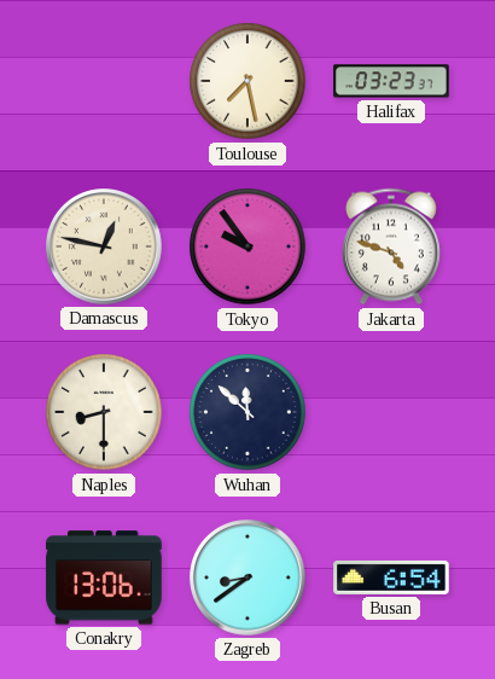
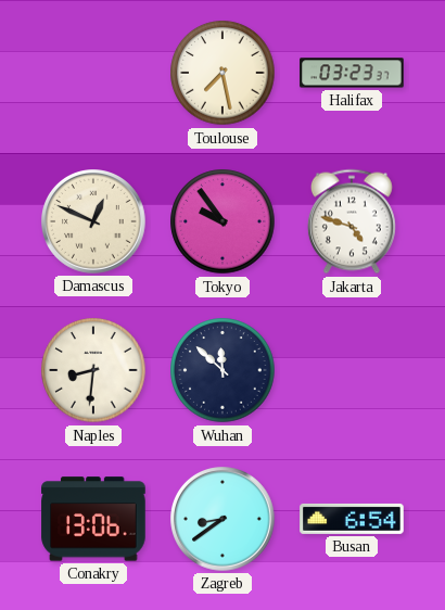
Damascus: 12:47 -> 12:49
Naples: 8:30 -> 8:31
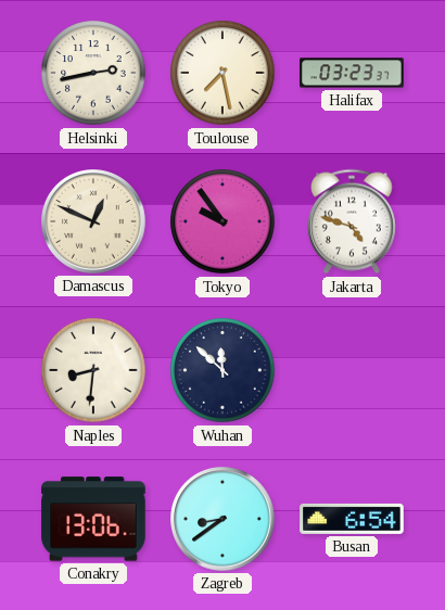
Helsinki: none -> 2:43
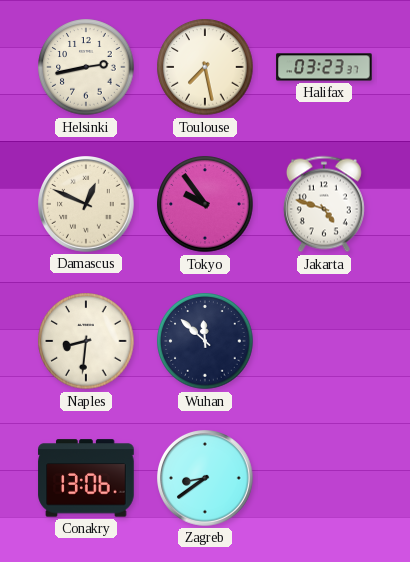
Busan: 6:54 -> none
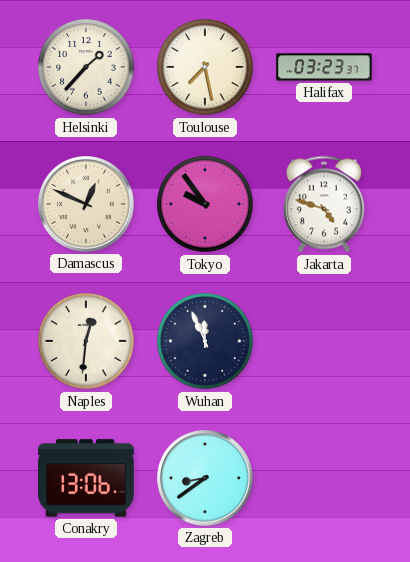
Helsinki: 2:43 -> 1:37
Naples: 8:31 -> 12:31
Wuhan: 11:52 -> 11:56
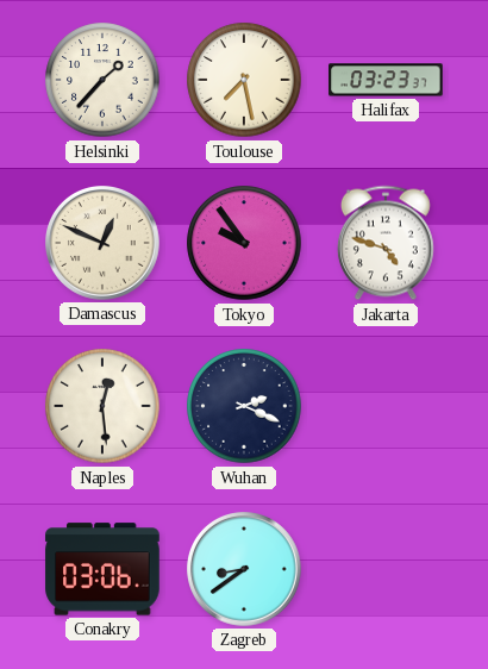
Naples: 12:31 -> 12:29
Wuhan: 11:56 -> 2:19
Conakry: 13:06 -> 03:06
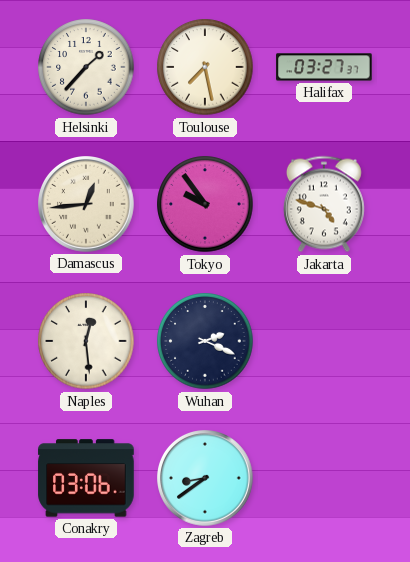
Halifax: 03:23 -> 03:27
Damascus: 12:49 -> 12:44
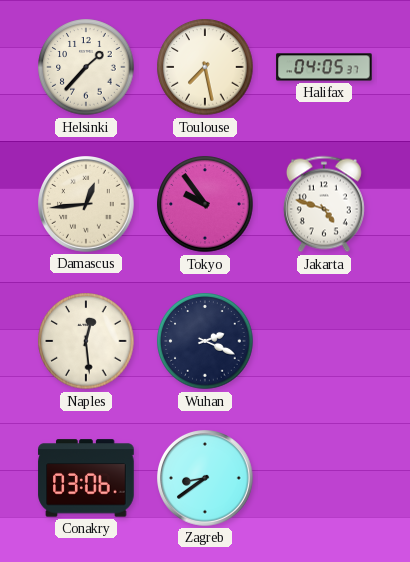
Halifax: 03:27 -> 04:05
